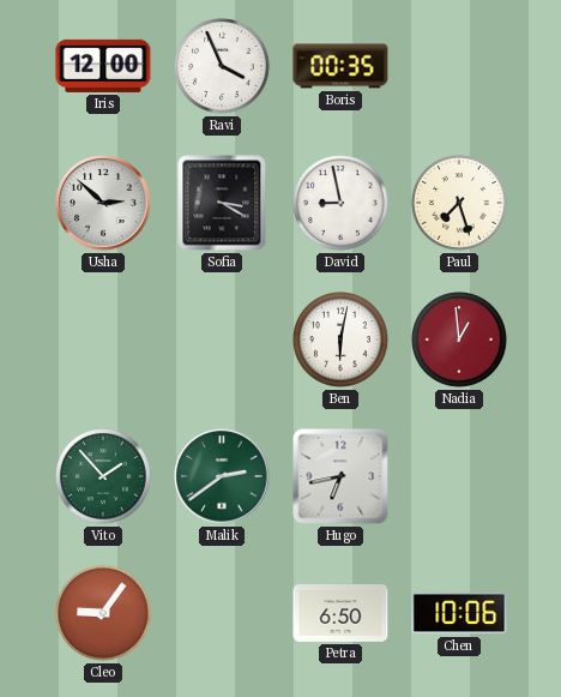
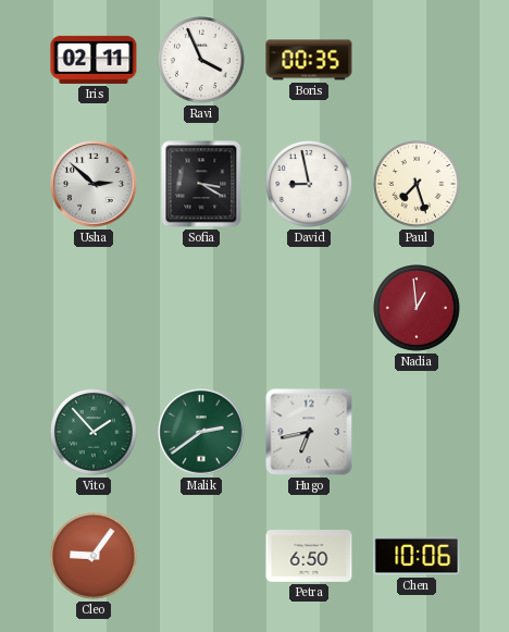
Iris: 12:00 -> 02:11
Ben: 6:02 -> none
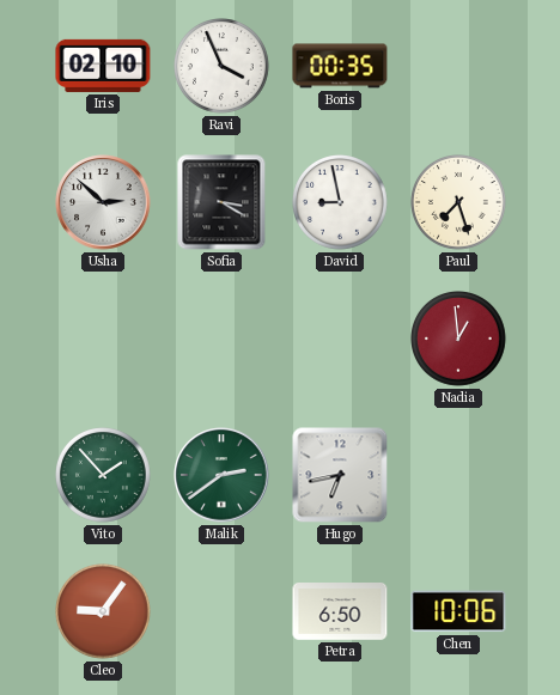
Iris: 02:11 -> 02:10
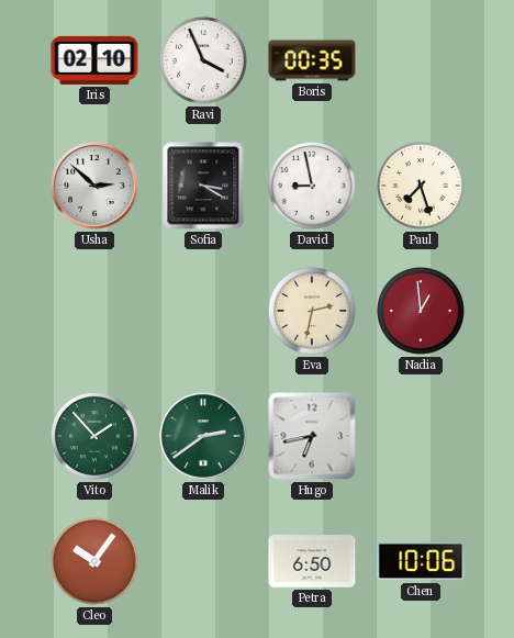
Eva: none -> 2:32
Cleo: 9:06 -> 10:06
